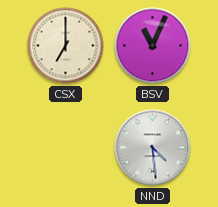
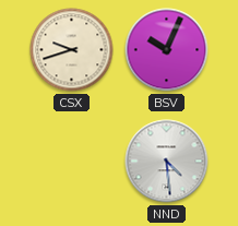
CSX: 7:00 -> 9:42
BSV: 11:04 -> 10:04
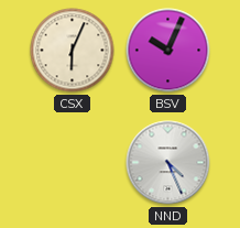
CSX: 9:42 -> 6:04
NND: 4:29 -> 4:26
